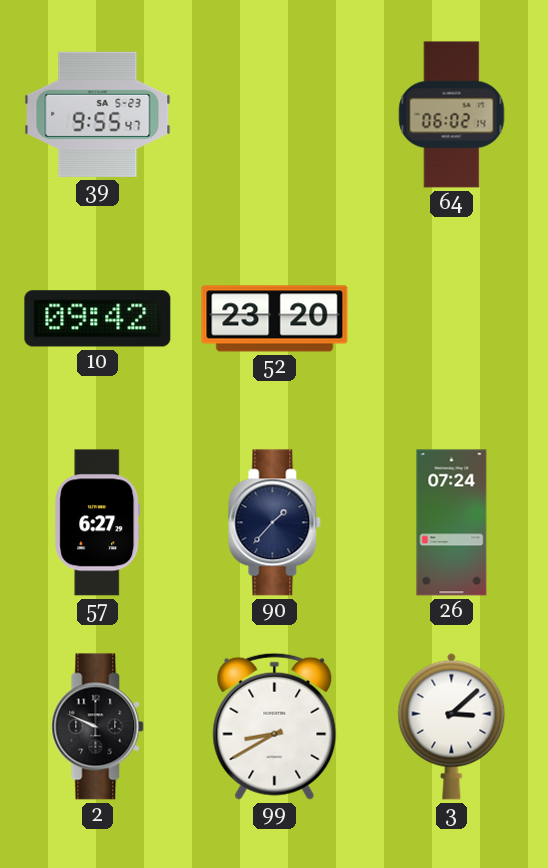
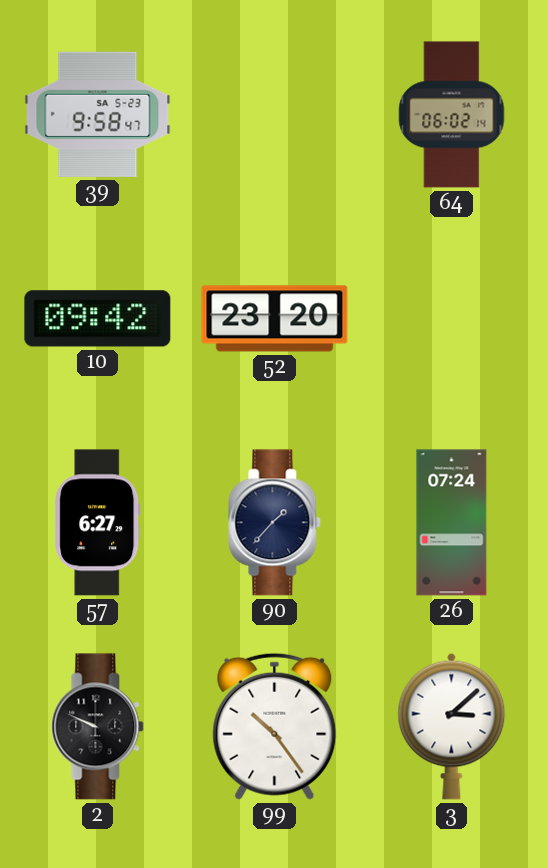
39: 9:55 -> 9:58
99: 8:40 -> 10:24
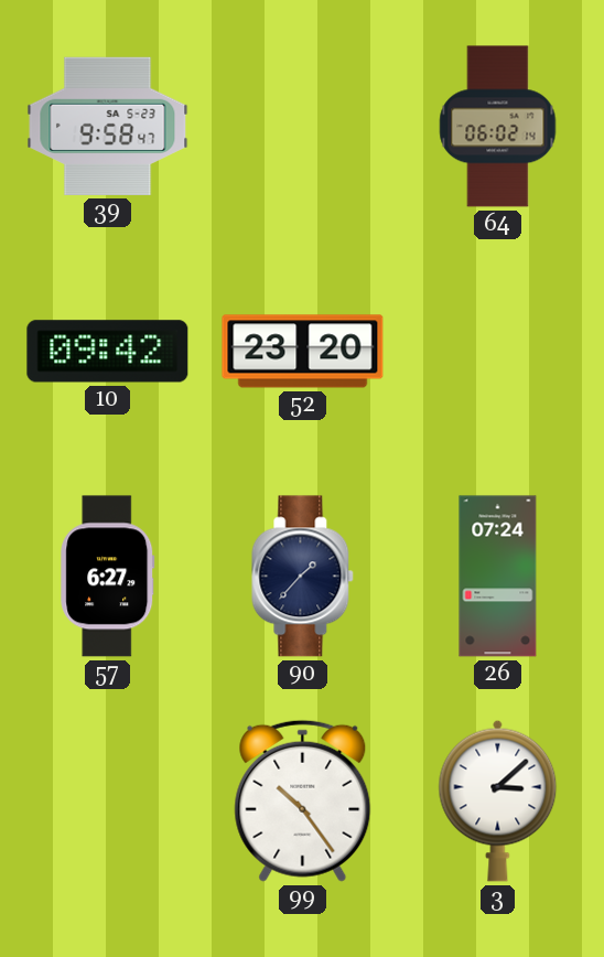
2: 9:49 -> none
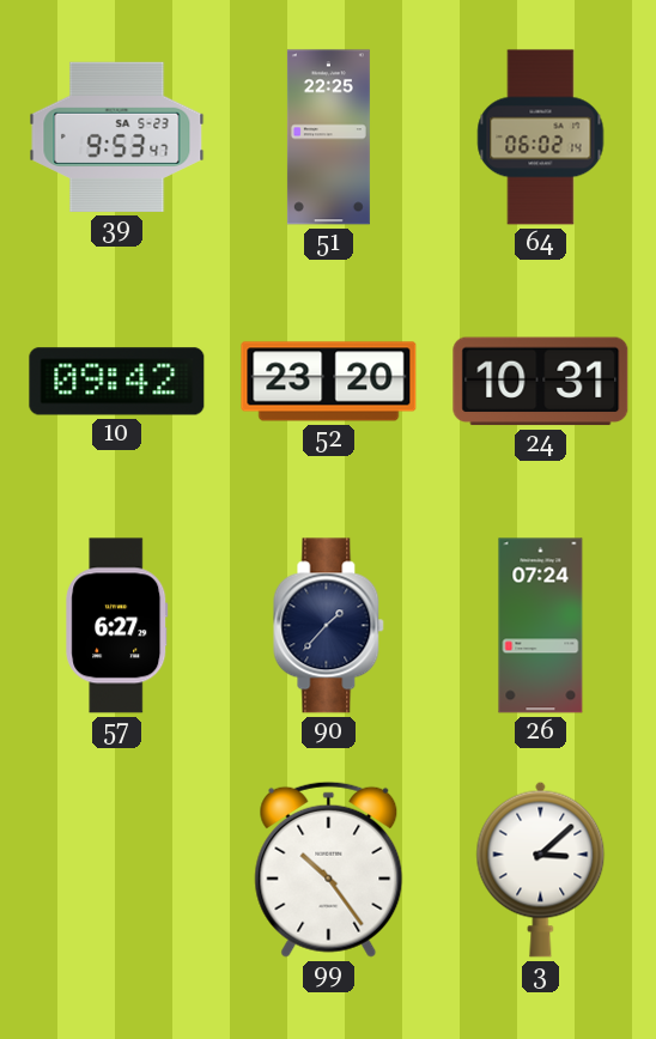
39: 9:58 -> 9:53
51: none -> 22:25
24: none -> 10:31
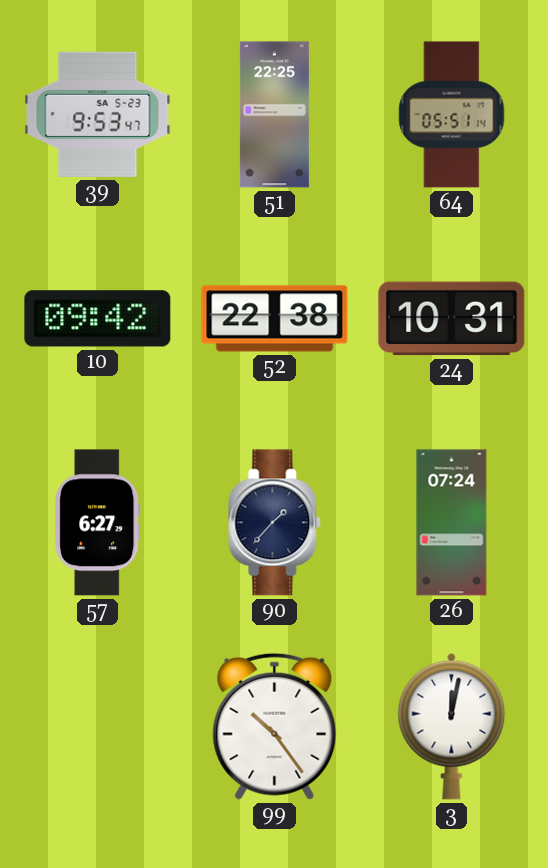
64: 06:02 -> 05:51
52: 23:20 -> 22:38
3: 3:08 -> 12:02
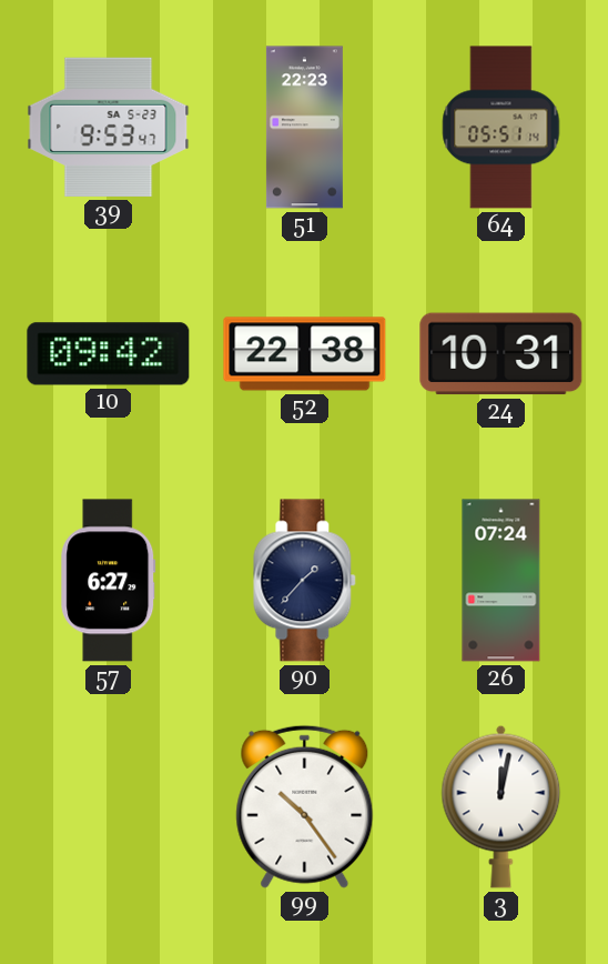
51: 22:25 -> 22:23
